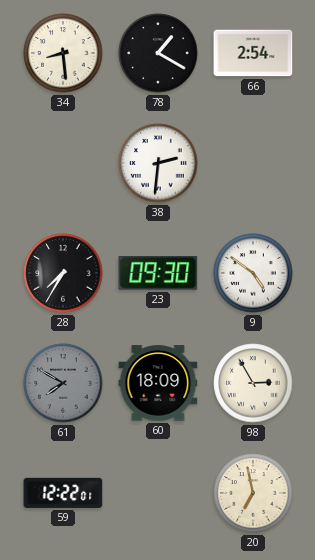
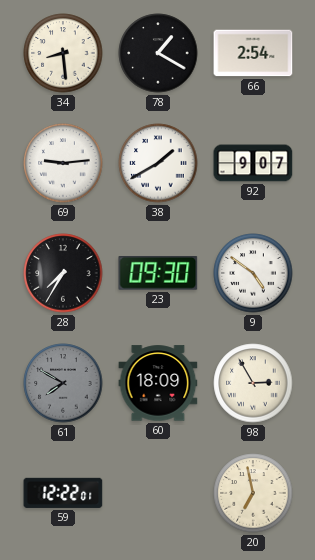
69: none -> 9:14
38: 2:31 -> 1:40
92: none -> 9:07
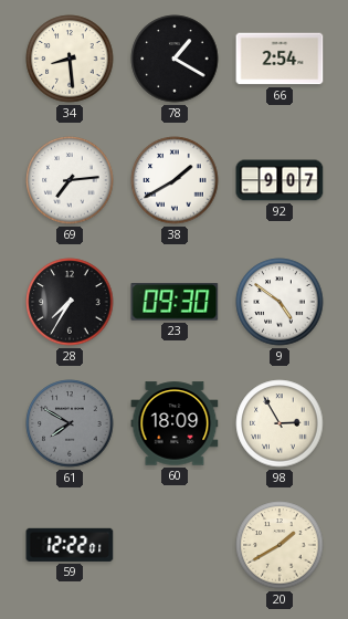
69: 9:14 -> 7:14
20: 6:58 -> 1:40
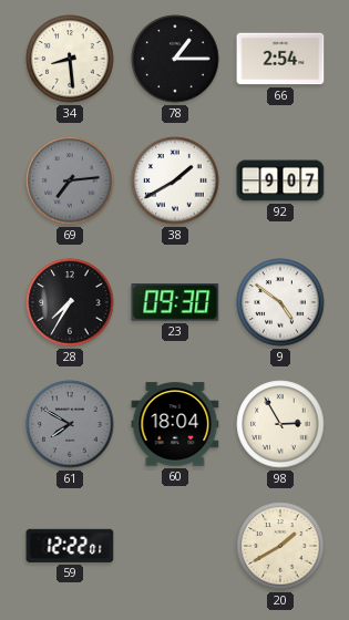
78: 1:20 -> 1:15
69 dial: white -> grey
60: 18:09 -> 18:04
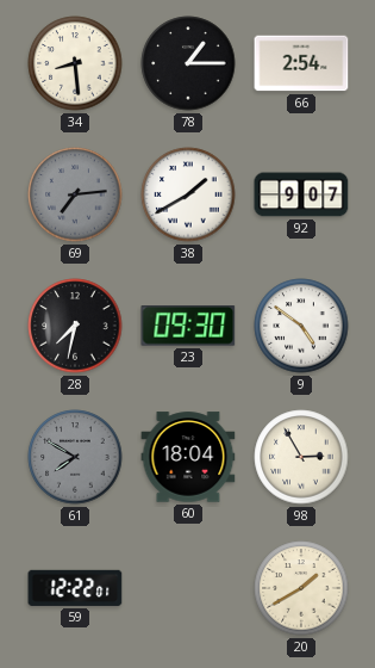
28: 7:35 -> 7:32
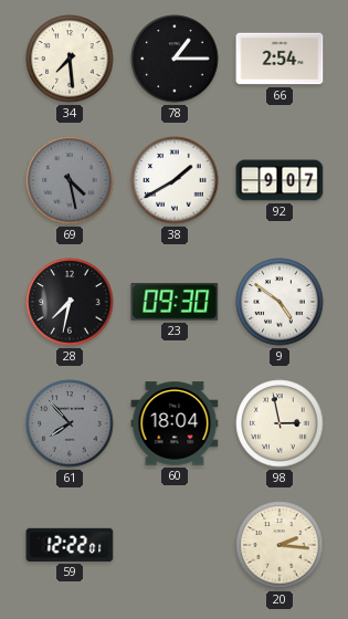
34: 8:29 -> 7:29
69: 7:14 -> 4:28
61: 7:50 -> 7:53
98: 2:55 -> 2:58
20: 1:40 -> 2:16
